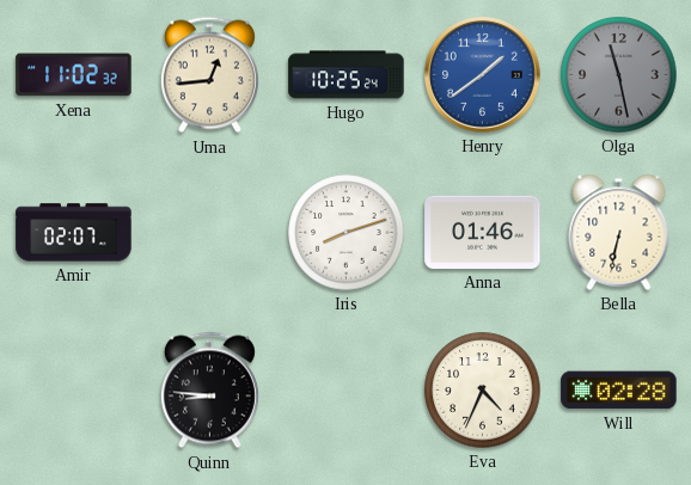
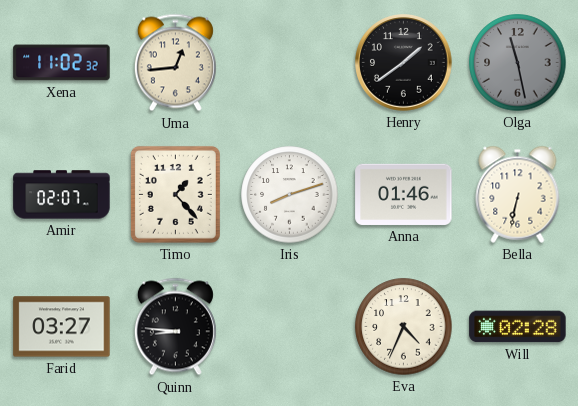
Hugo: 10:25 -> none
Henry dial: blue -> black
Timo: none -> 1:23
Farid: none -> 03:27
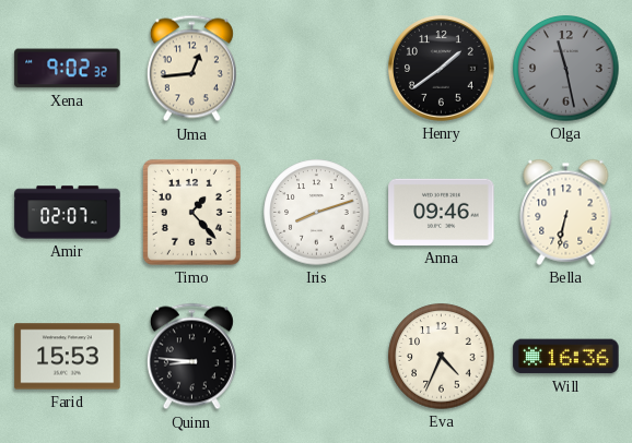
Xena: 11:02 -> 9:02
Anna: 01:46 -> 09:46
Farid: 03:27 -> 15:53
Will: 02:28 -> 16:36
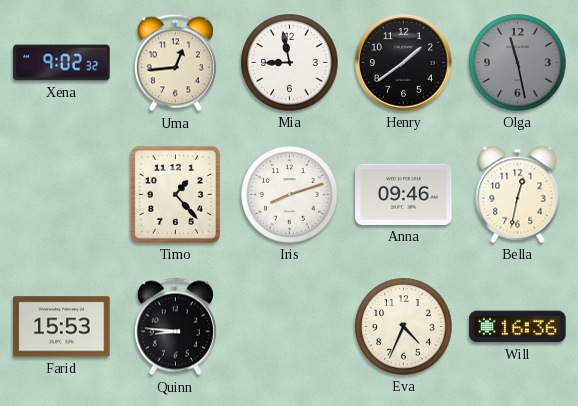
Mia: none -> 8:58
Amir: 02:07 -> none
Bella: 6:32 -> 12:32
